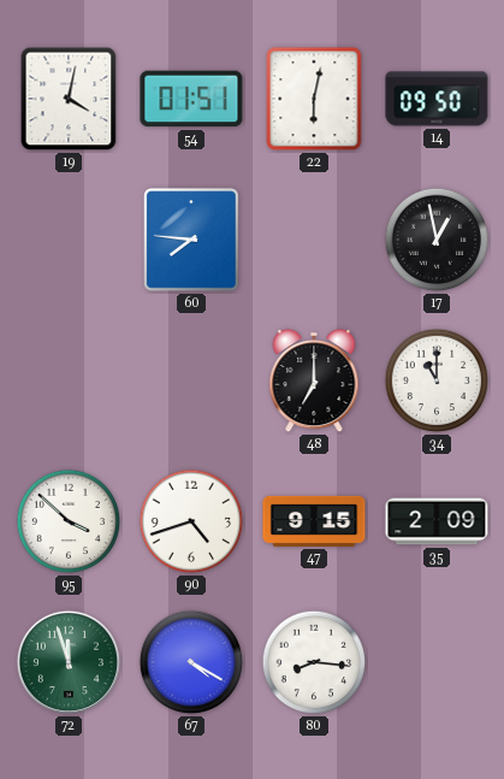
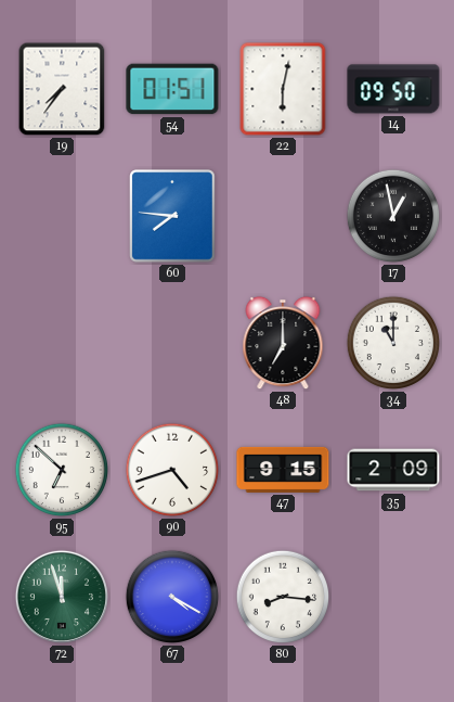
19: 4:02 -> 7:36
95: 3:52 -> 6:52
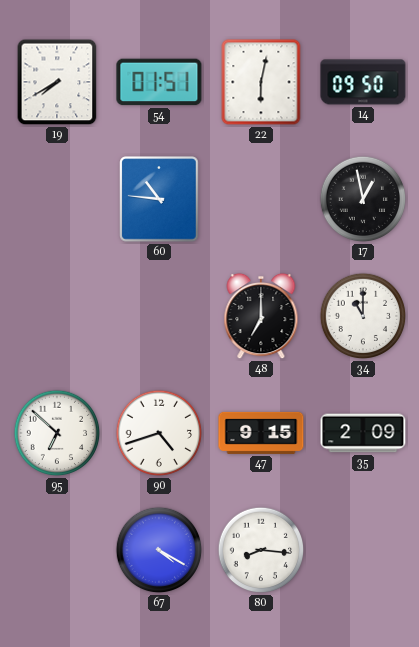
19: 7:36 -> 7:40
60: 7:46 -> 10:46
72: 11:57 -> none
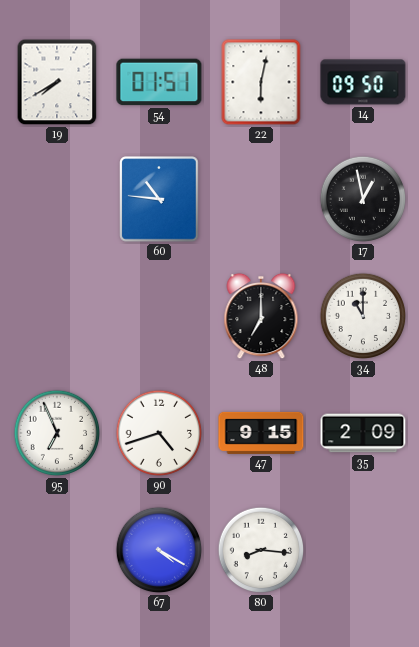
95: 6:52 -> 6:56
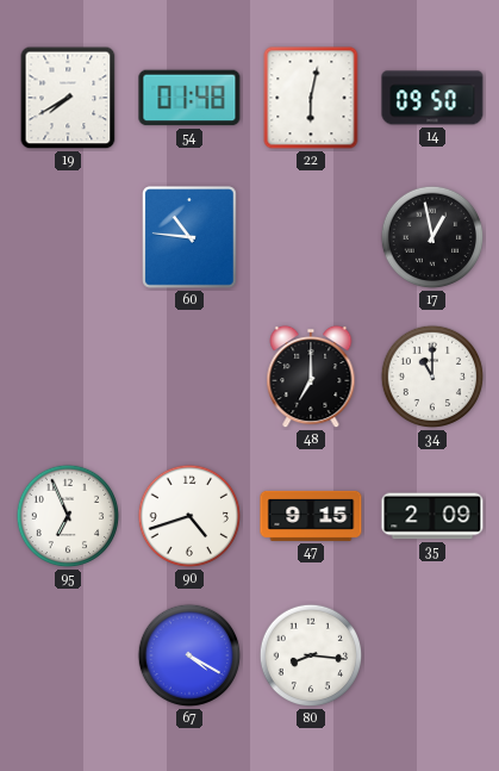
54: 01:51 -> 01:48
